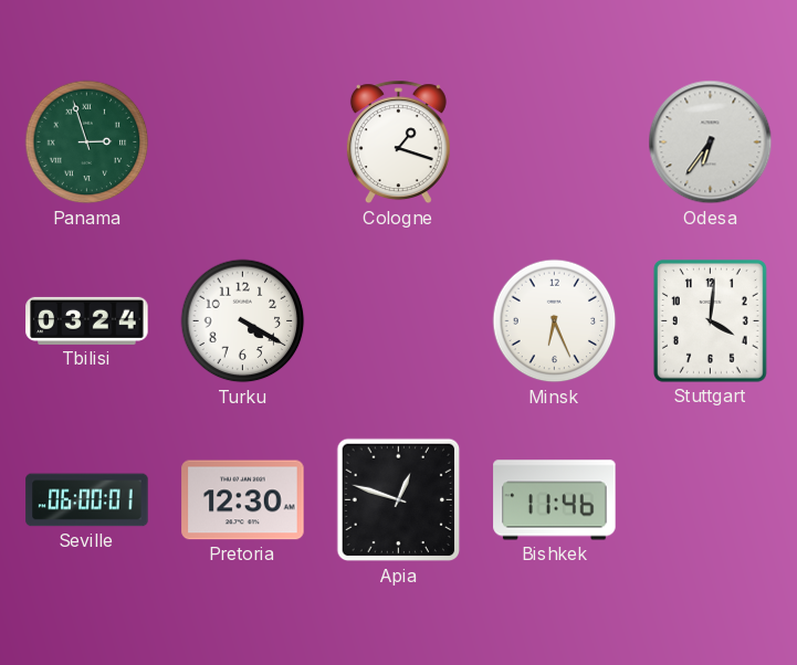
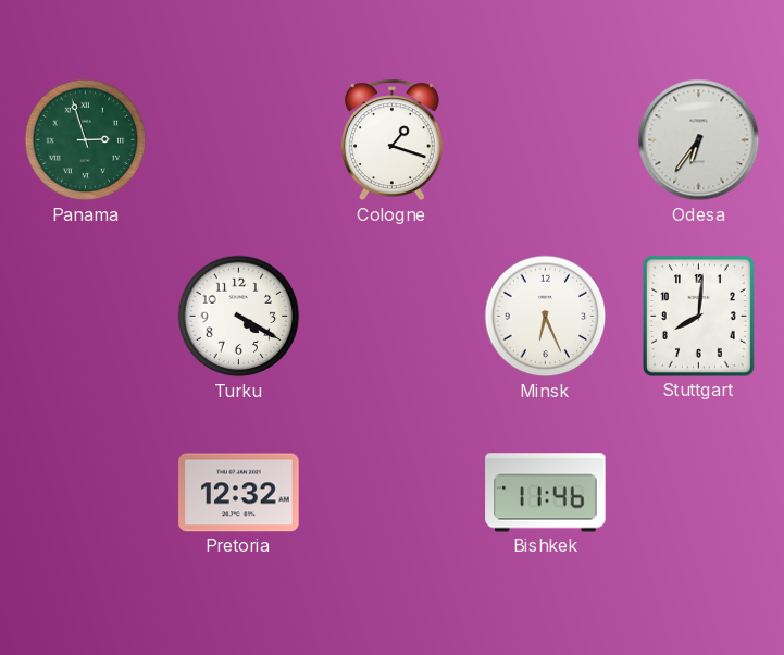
Tbilisi: 03:24 -> none
Stuttgart: 4:01 -> 8:01
Seville: 06:00 -> none
Pretoria: 12:30 -> 12:32
Apia: 12:48 -> none
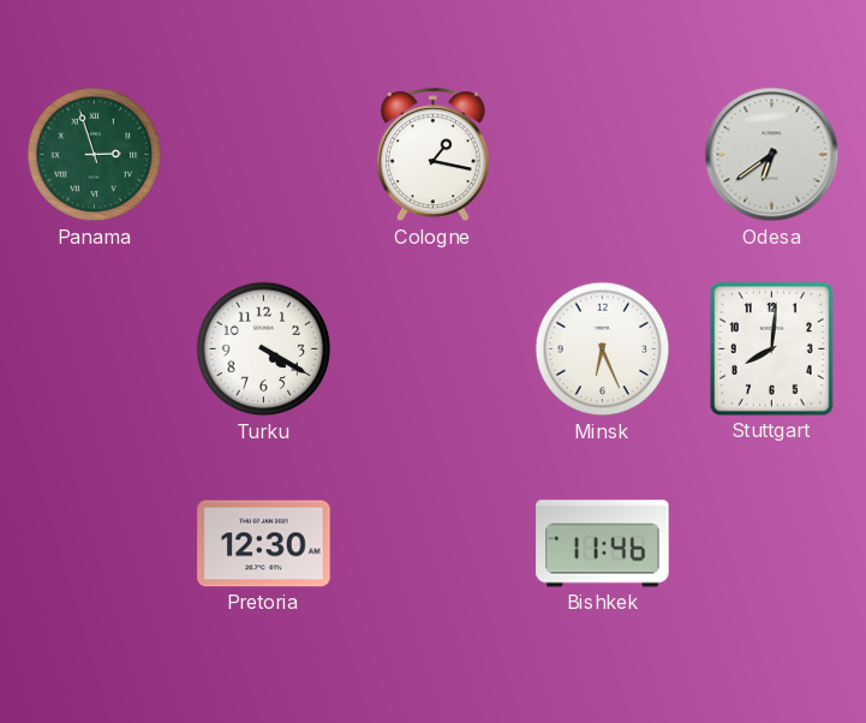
Cologne: 1:18 -> 1:17
Odesa: 6:36 -> 6:39
Pretoria: 12:32 -> 12:30
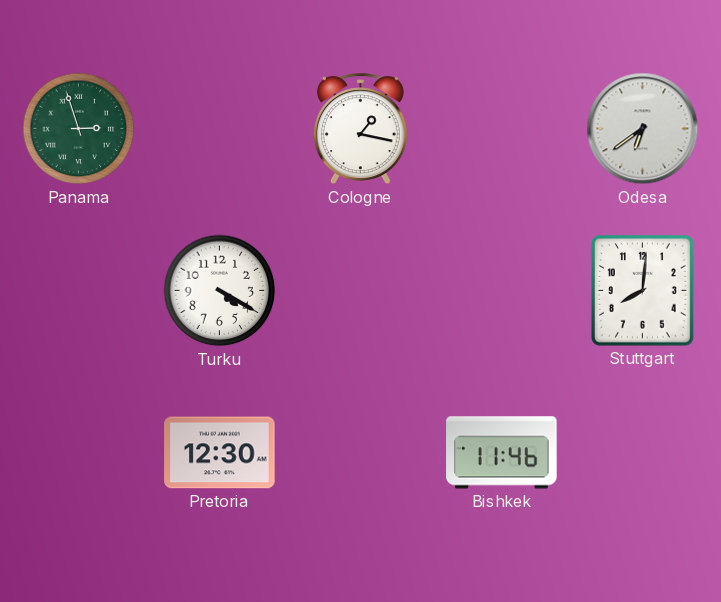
Minsk: 6:26 -> none
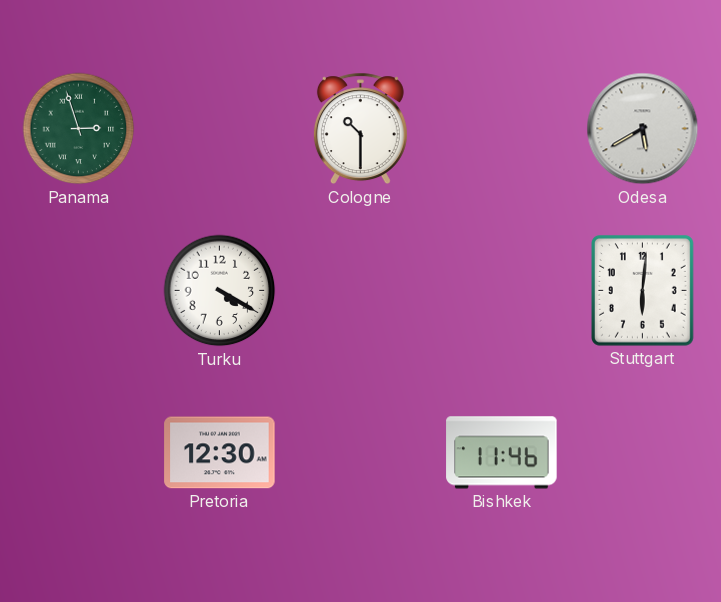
Cologne: 1:17 -> 10:30
Odesa: 6:39 -> 5:40
Stuttgart: 8:01 -> 6:01
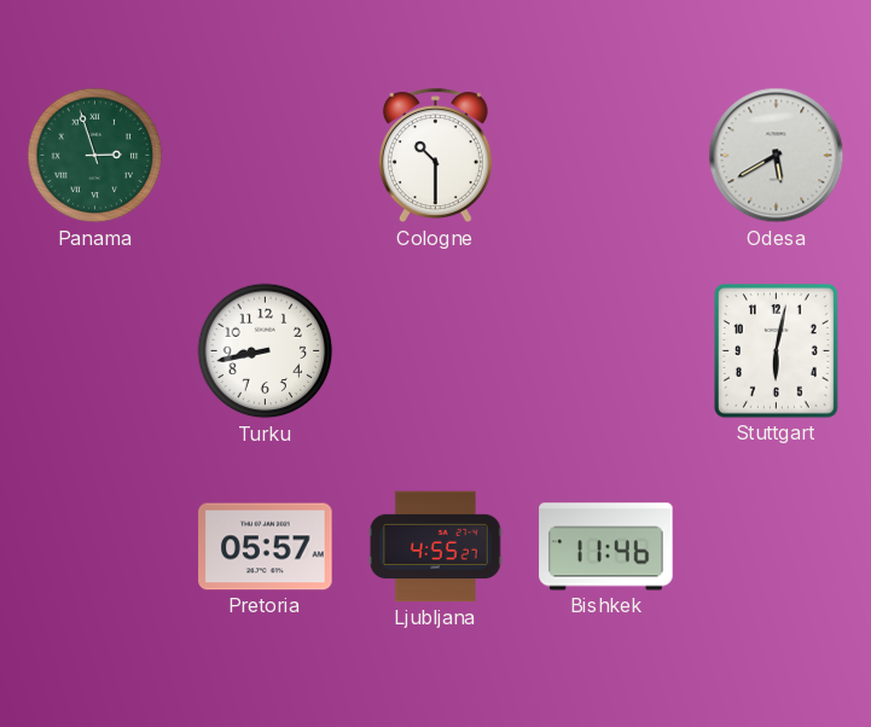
Turku: 4:20 -> 8:43
Stuttgart: 6:01 -> 6:02
Pretoria: 12:30 -> 05:57
Ljubljana: none -> 4:55
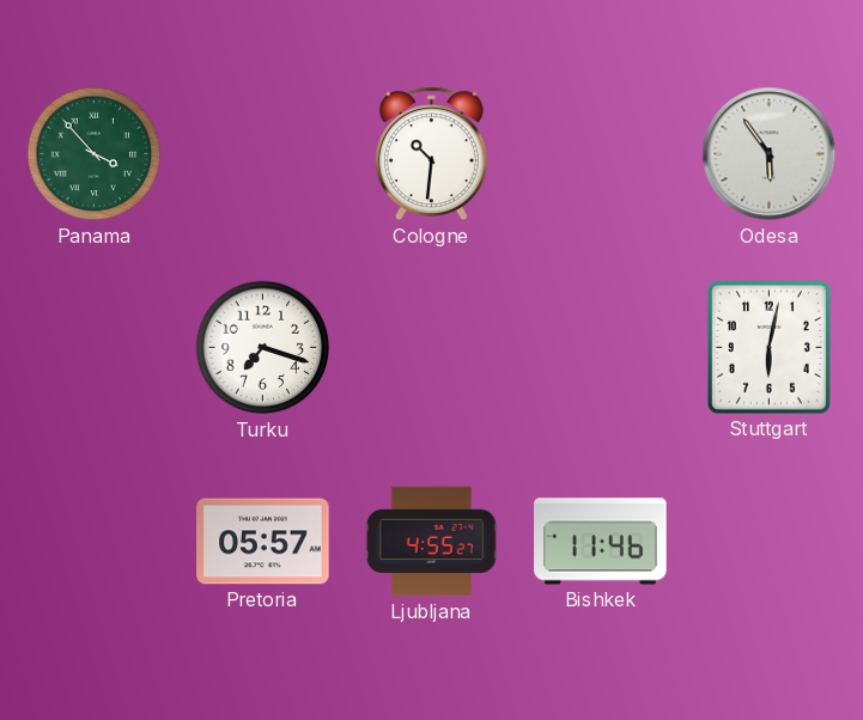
Panama: 2:57 -> 3:53
Cologne: 10:30 -> 10:31
Odesa: 5:40 -> 5:54
Turku: 8:43 -> 7:18
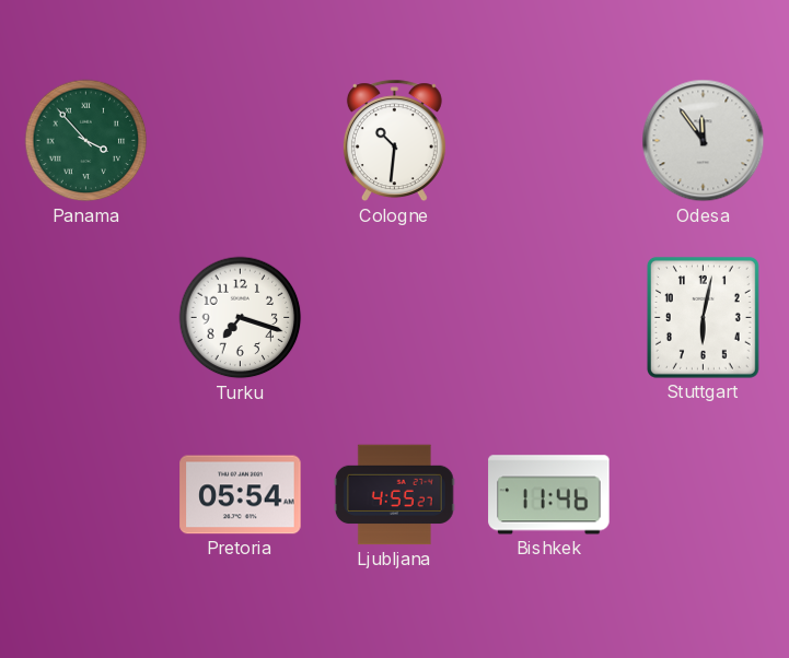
Odesa: 5:54 -> 11:54
Pretoria: 05:57 -> 05:54
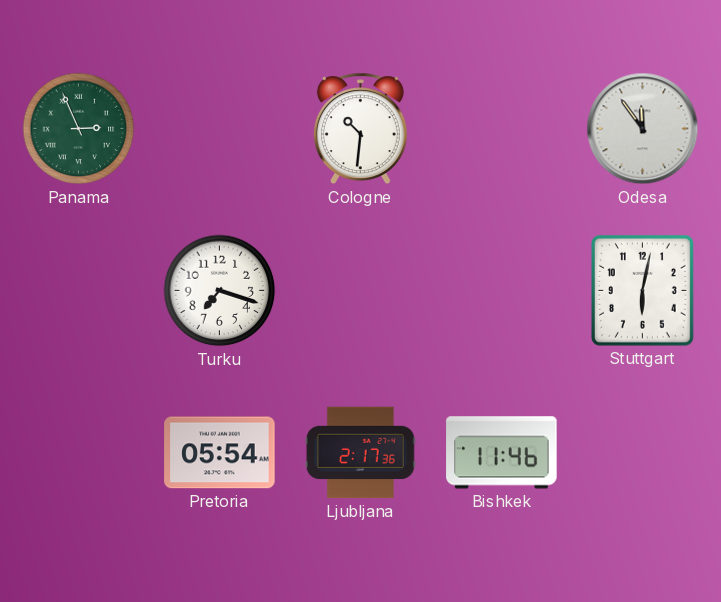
Panama: 3:53 -> 2:56
Ljubljana: 4:55 -> 2:17
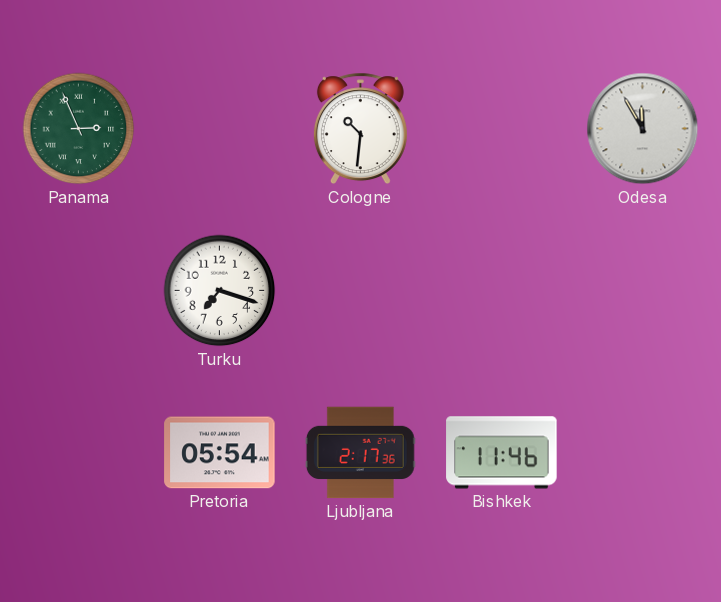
Odesa: 11:54 -> 11:55
Stuttgart: 6:02 -> none
